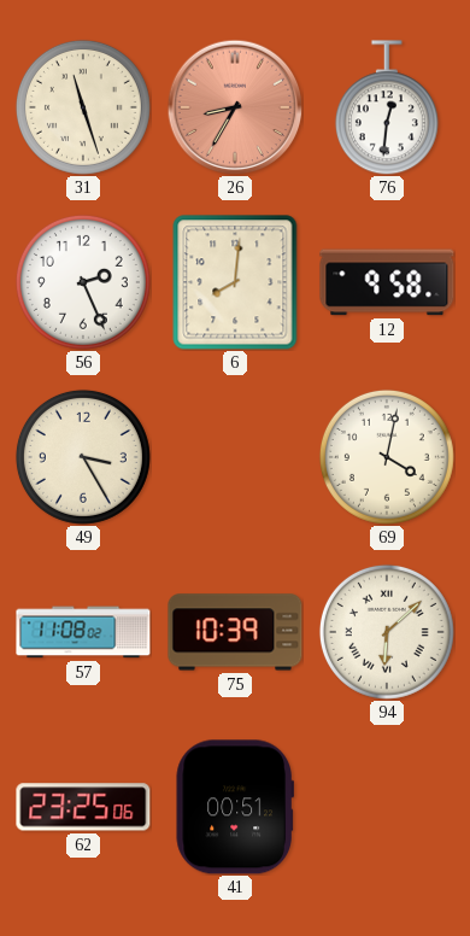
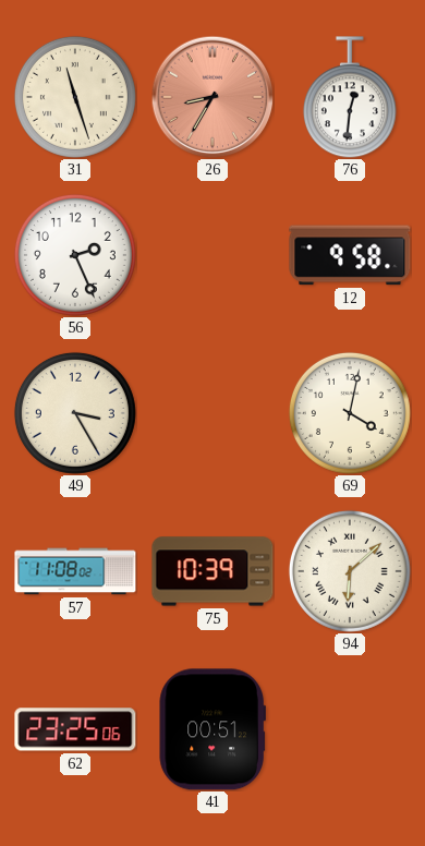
6: 8:01 -> none
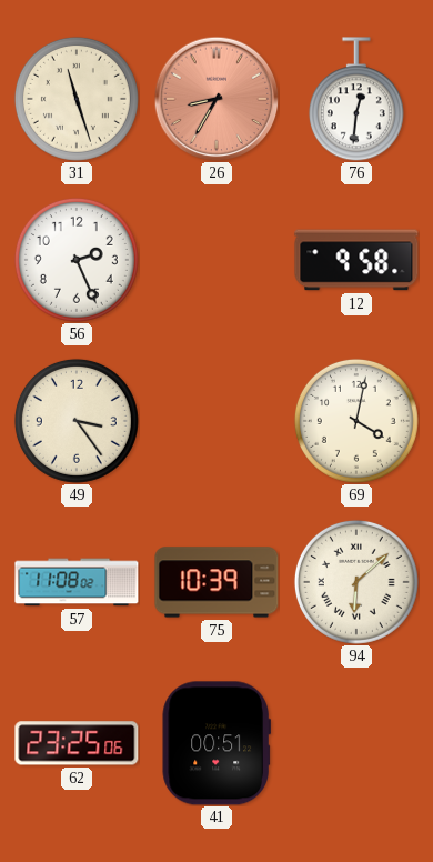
49: 3:25 -> 3:24
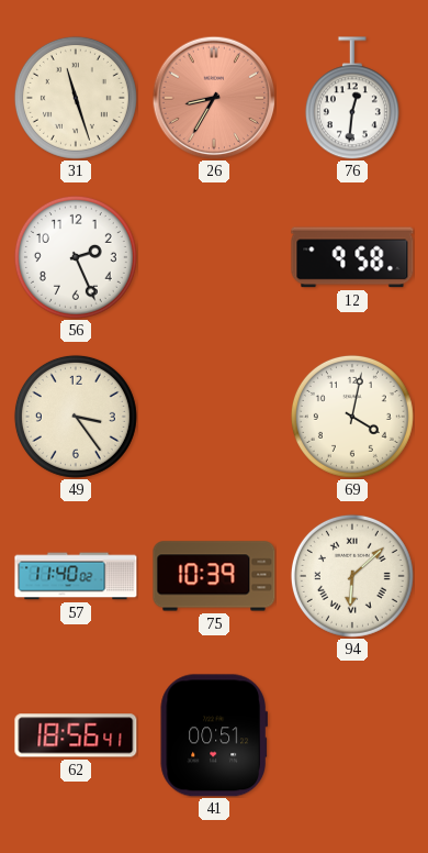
57: 11:08 -> 11:40
62: 23:25 -> 18:56
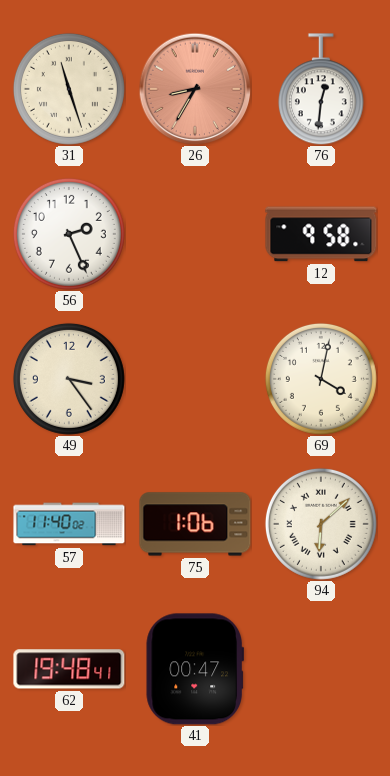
75: 10:39 -> 1:06
62: 18:56 -> 19:48
41: 00:51 -> 00:47
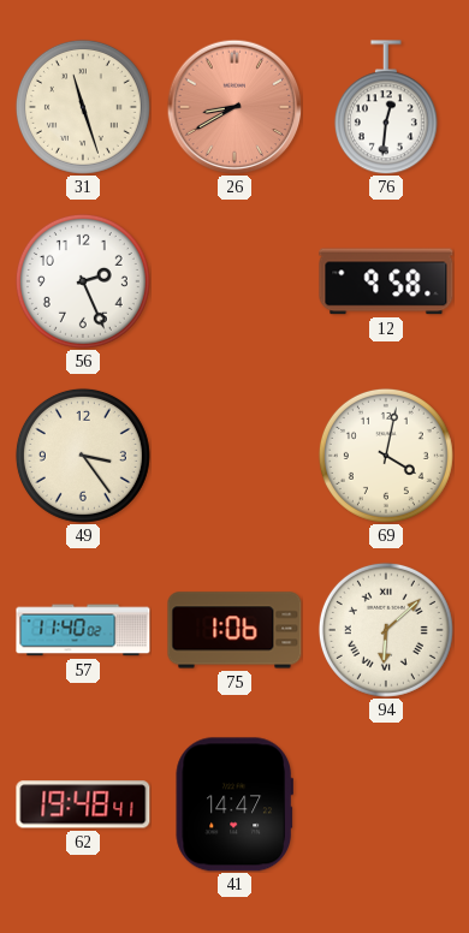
26: 8:35 -> 8:40
41: 00:47 -> 14:47
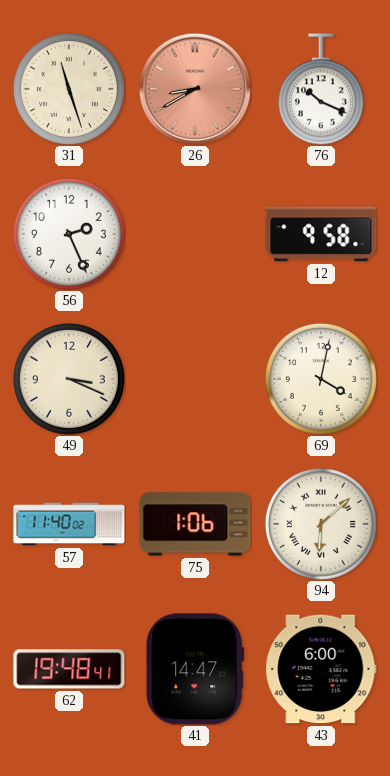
76: 12:31 -> 10:19
49: 3:24 -> 3:19
43: none -> 6:00
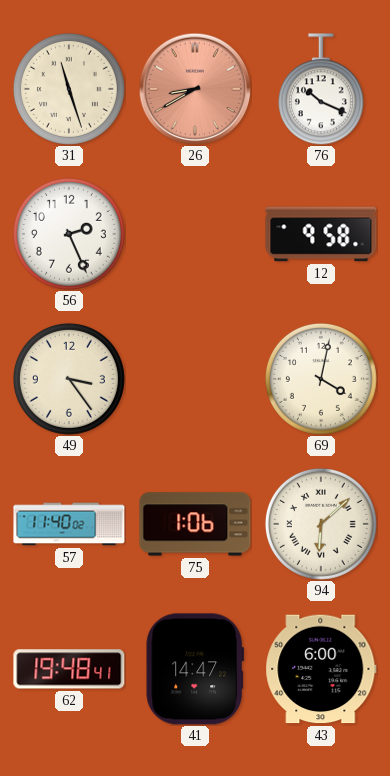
49: 3:19 -> 3:24
